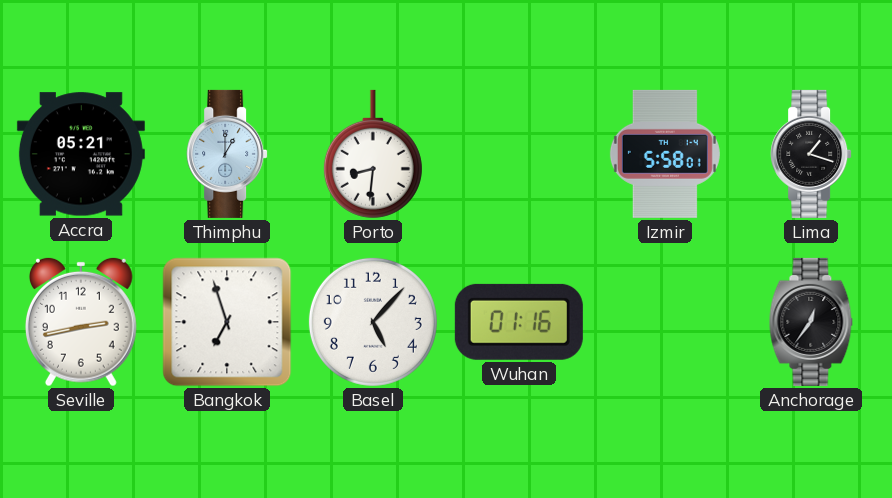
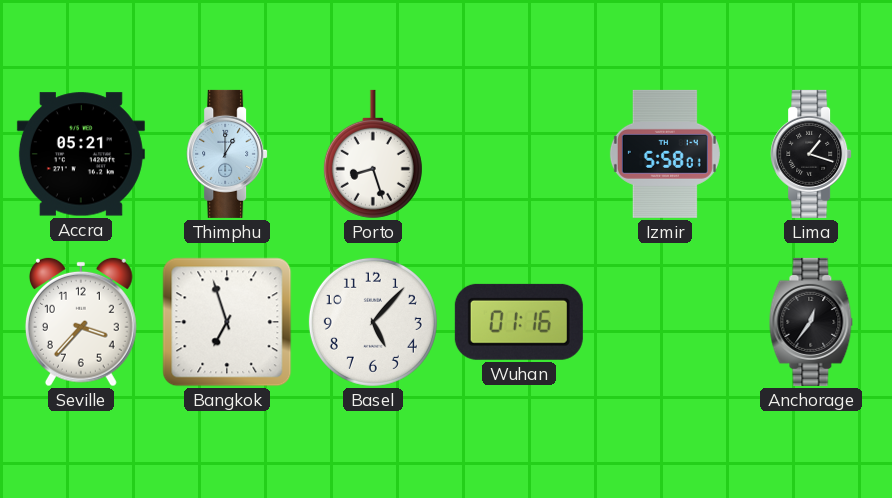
Porto: 8:31 -> 8:27
Seville: 2:43 -> 3:37
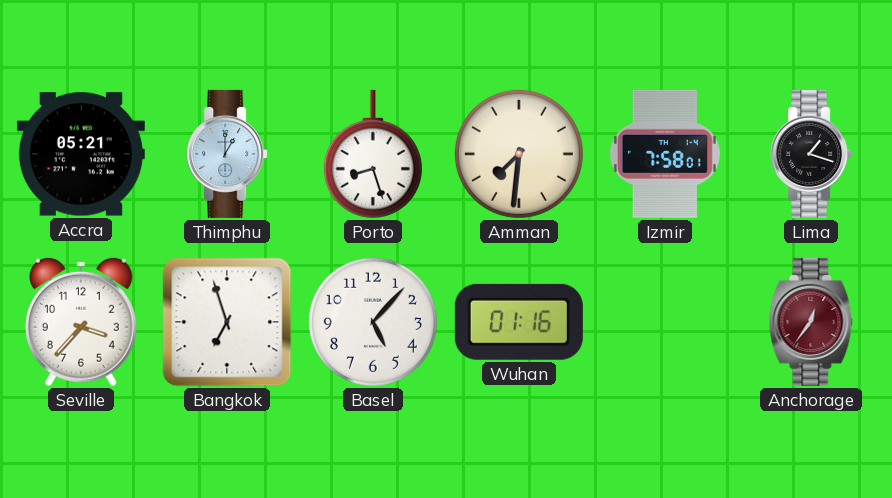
Amman: none -> 7:31
Izmir: 5:58 -> 7:58
Anchorage dial: black -> burgundy
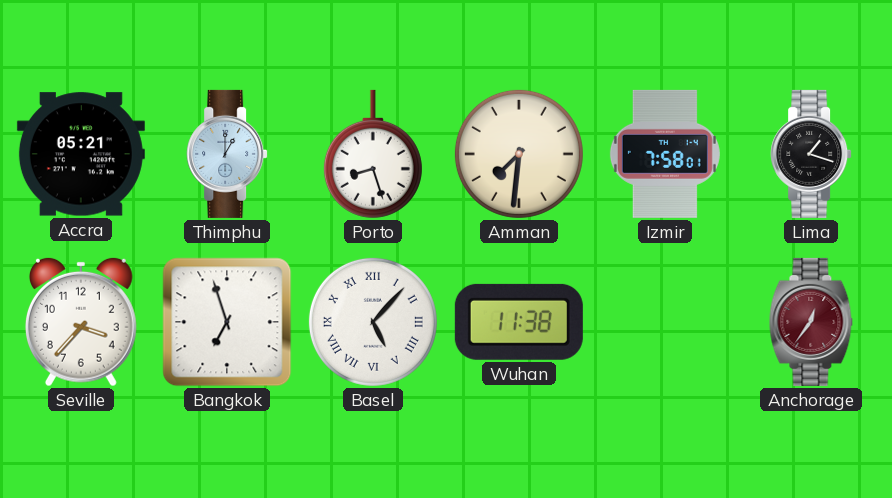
Basel numerals: Arabic -> Roman
Wuhan: 01:16 -> 11:38
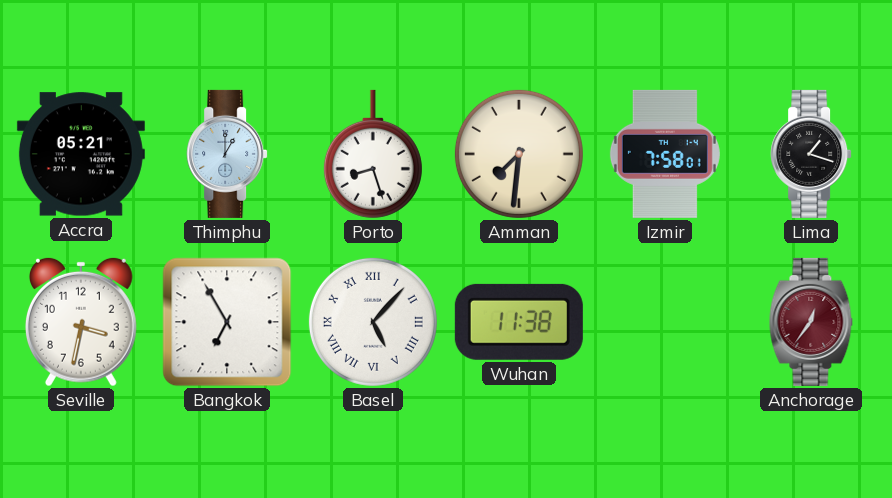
Seville: 3:37 -> 3:32
Bangkok: 6:57 -> 6:55
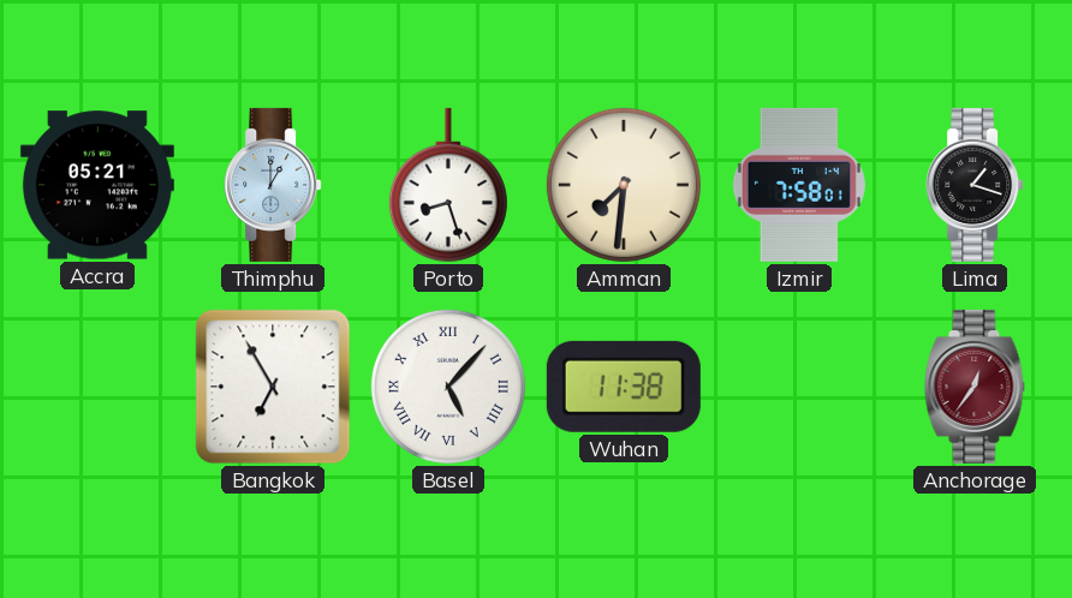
Seville: 3:32 -> none
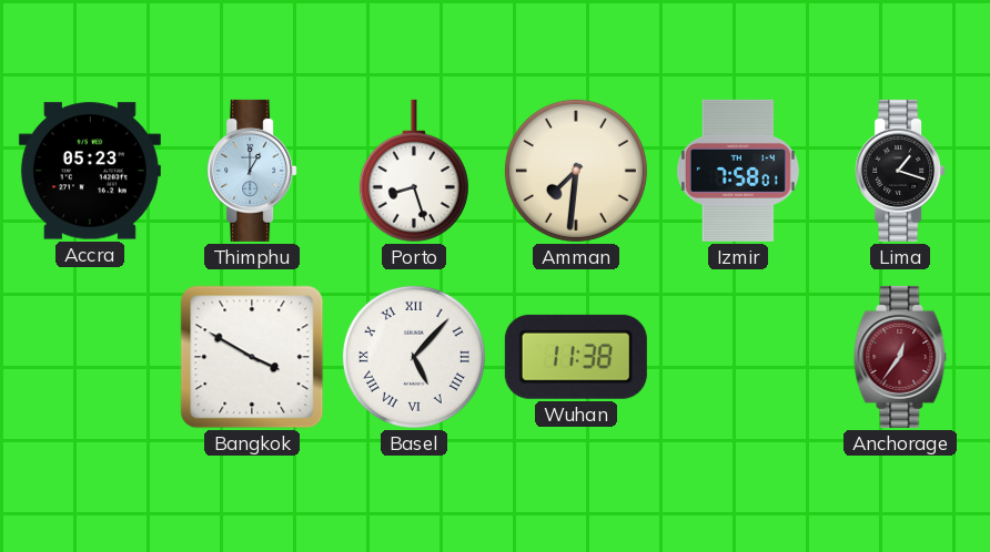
Accra: 05:21 -> 05:23
Bangkok: 6:55 -> 3:50
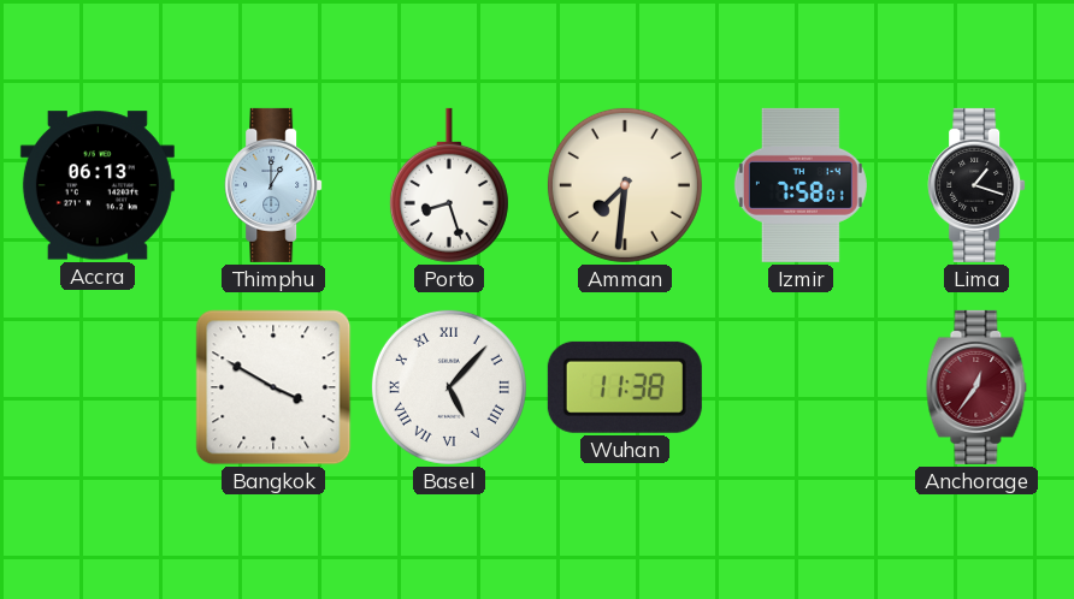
Accra: 05:23 -> 06:13
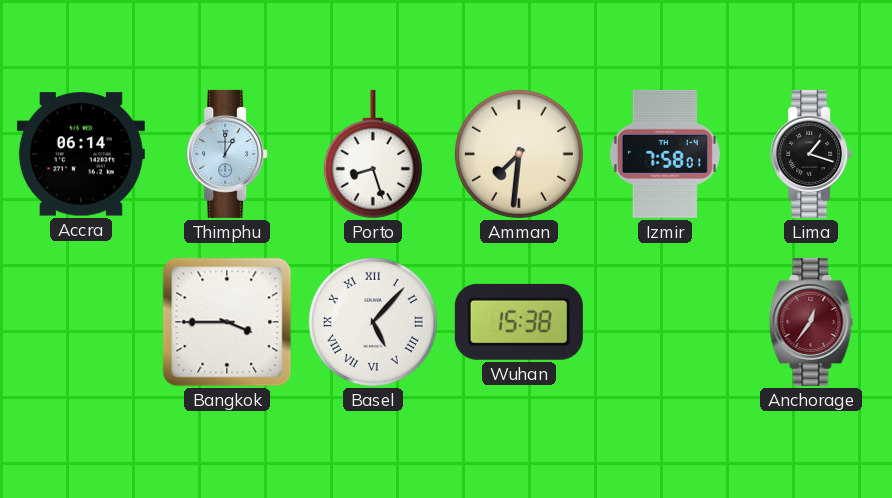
Accra: 06:13 -> 06:14
Bangkok: 3:50 -> 3:45
Wuhan: 11:38 -> 15:38
